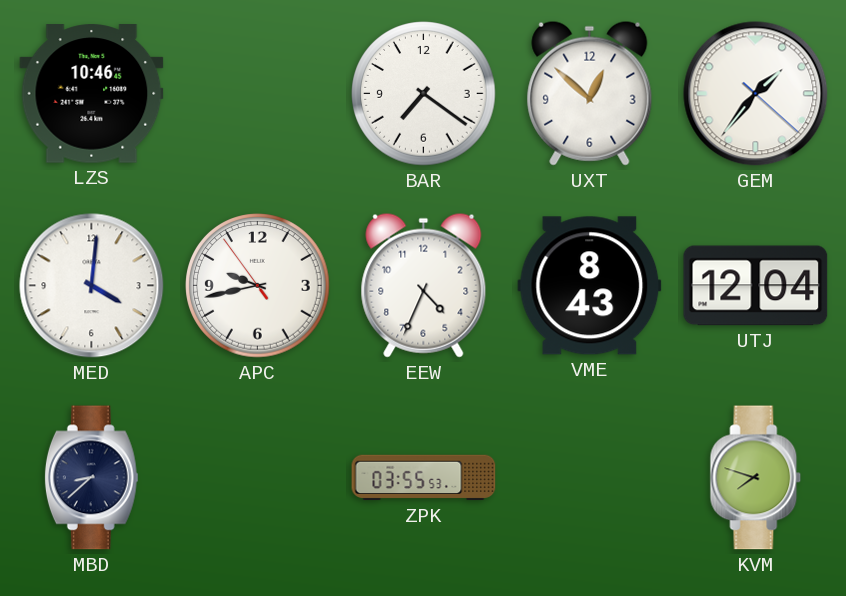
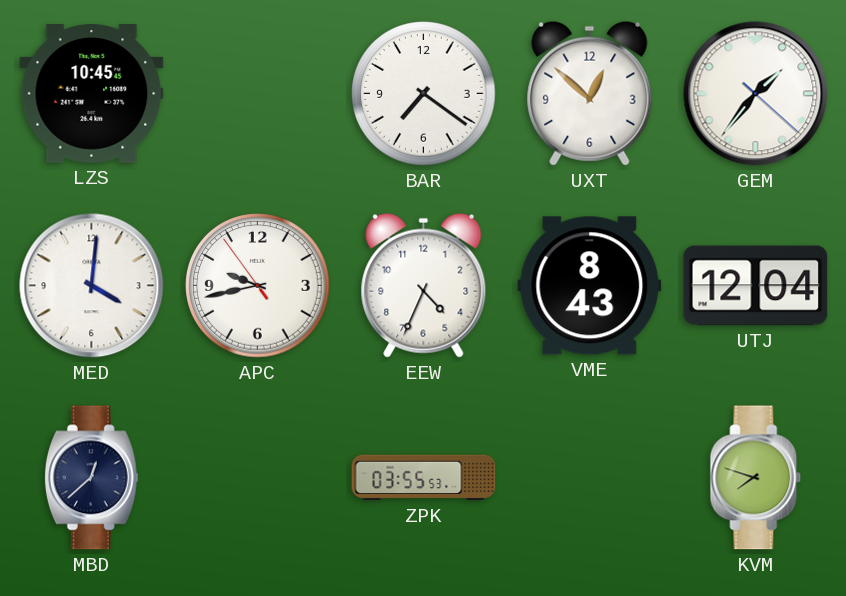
LZS: 10:46 -> 10:45
MBD: 8:38 -> 12:38
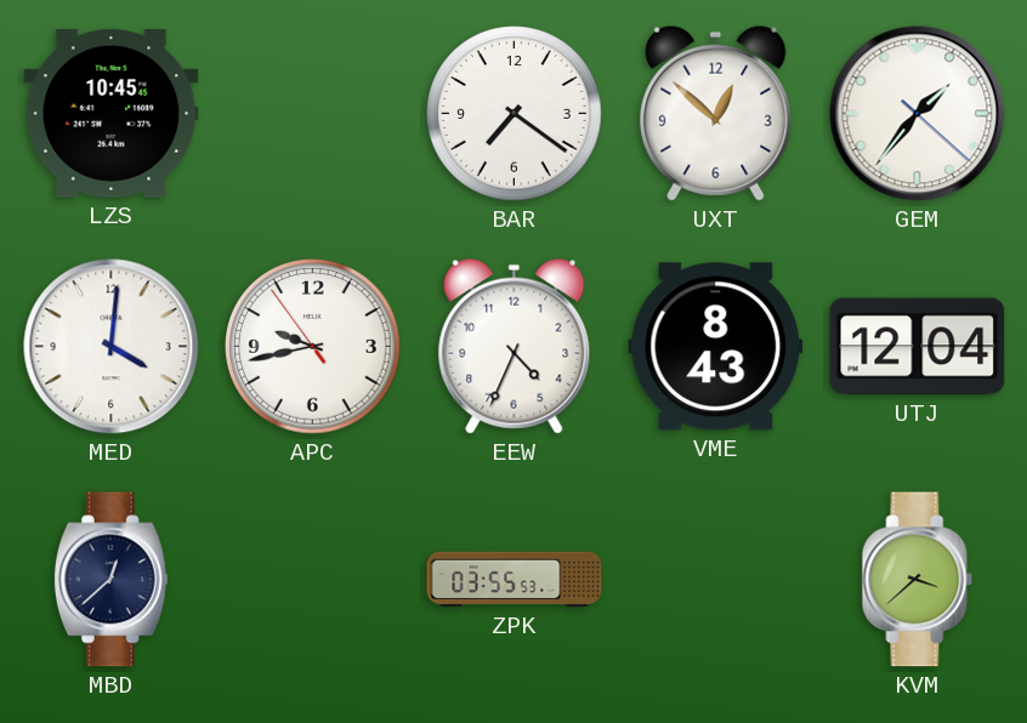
KVM: 7:48 -> 3:38
